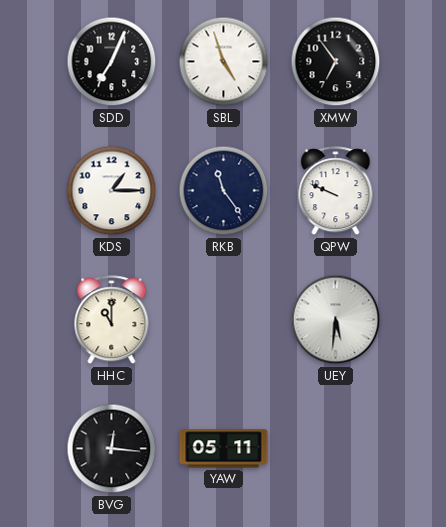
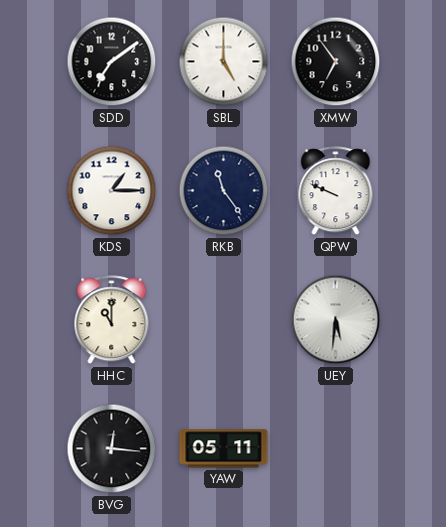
SDD: 7:04 -> 7:09
SBL: 4:57 -> 5:00
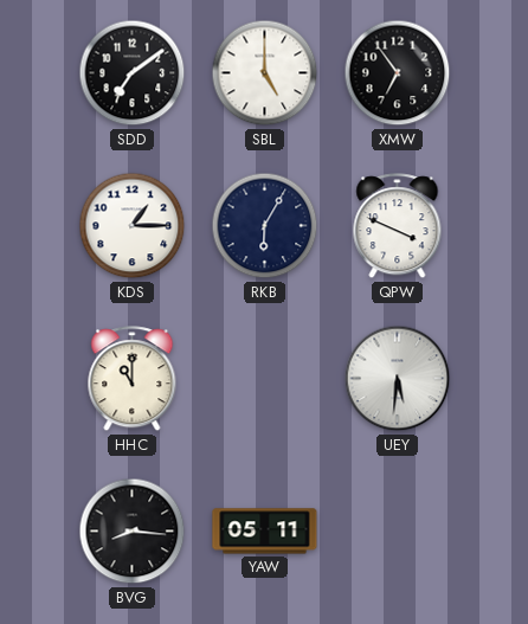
RKB: 11:24 -> 6:05
QPW: 9:49 -> 3:49
BVG: 12:16 -> 8:16
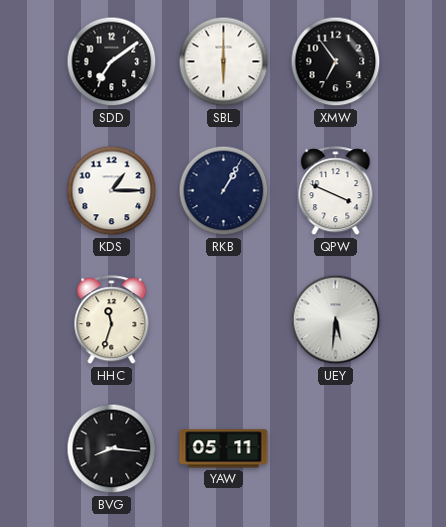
SBL: 5:00 -> 6:00
RKB: 6:05 -> 1:05
HHC: 11:00 -> 11:33
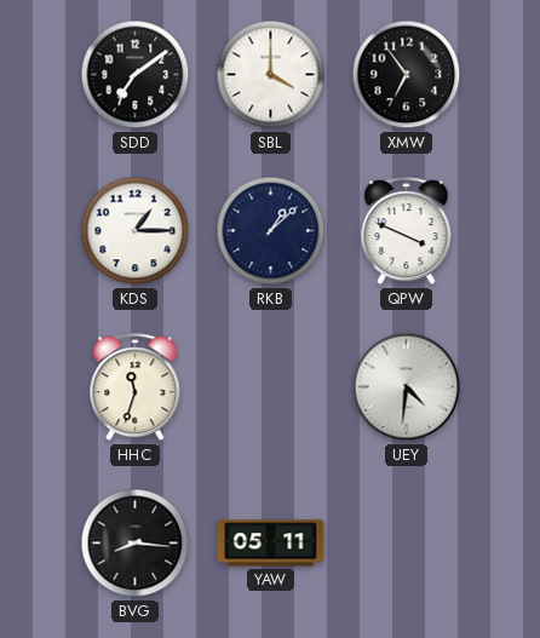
SBL: 6:00 -> 4:00
RKB: 1:05 -> 1:08
UEY: 5:31 -> 4:31
